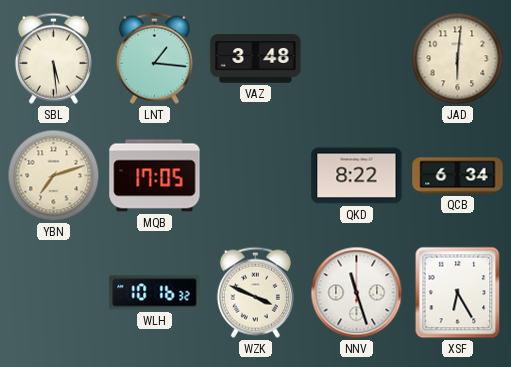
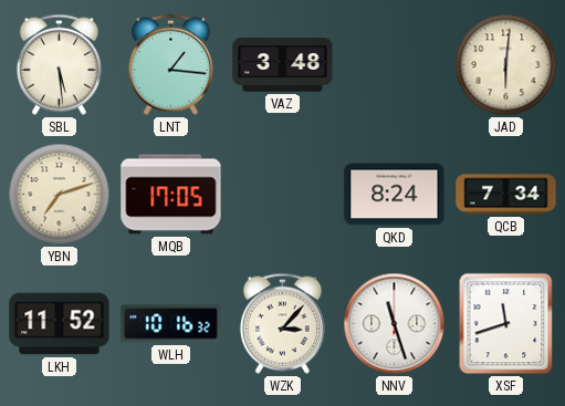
QKD: 8:22 -> 8:24
QCB: 6:34 -> 7:34
LKH: none -> 11:52
WZK: 3:49 -> 3:07
XSF: 6:25 -> 11:42
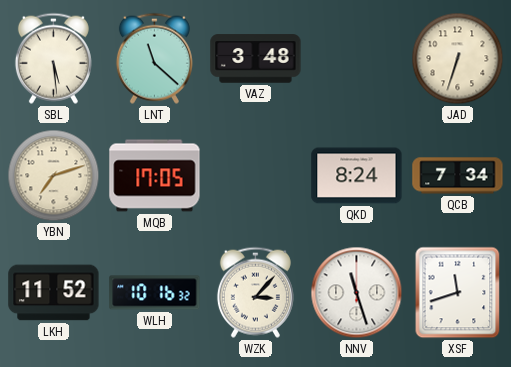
LNT: 1:16 -> 11:22
JAD: 6:01 -> 6:33
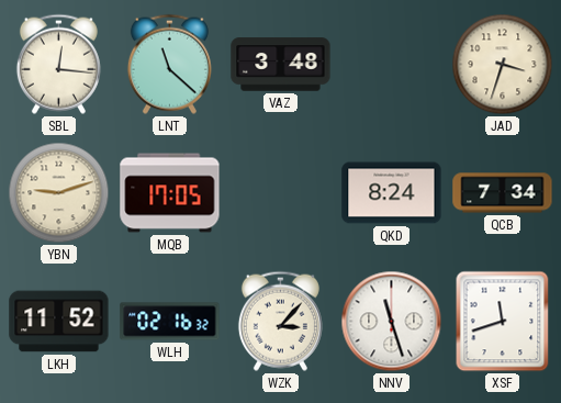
SBL: 5:29 -> 12:16
JAD: 6:33 -> 3:33
YBN: 7:12 -> 9:12
WLH: 10:16 -> 02:16
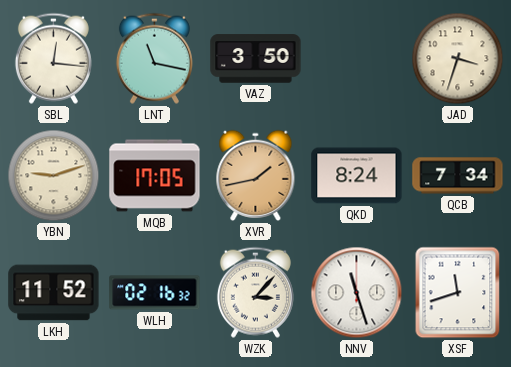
LNT: 11:22 -> 11:17
VAZ: 3:48 -> 3:50
XVR: none -> 1:43
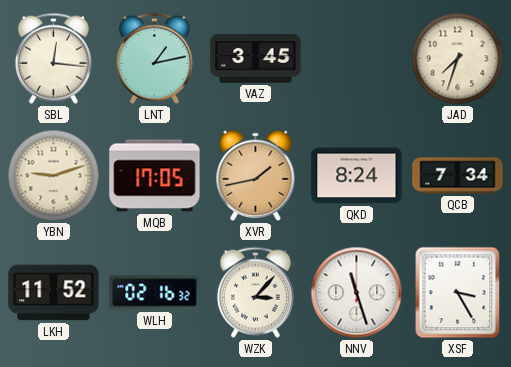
LNT: 11:17 -> 1:13
VAZ: 3:50 -> 3:45
JAD: 3:33 -> 7:33
XSF: 11:42 -> 3:25
